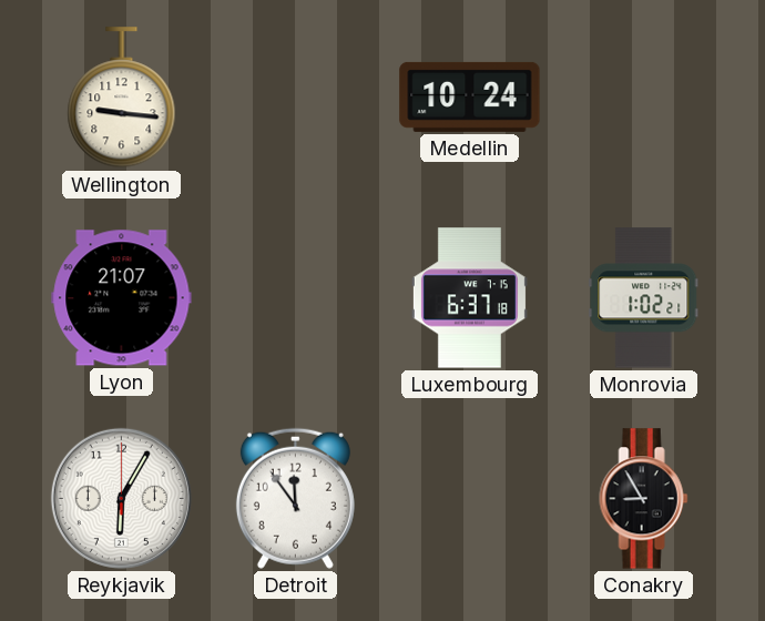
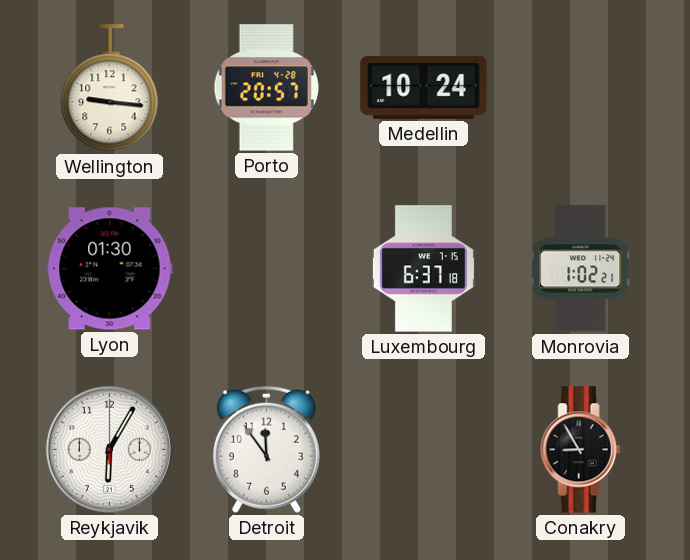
Porto: none -> 20:57
Lyon: 21:07 -> 01:30
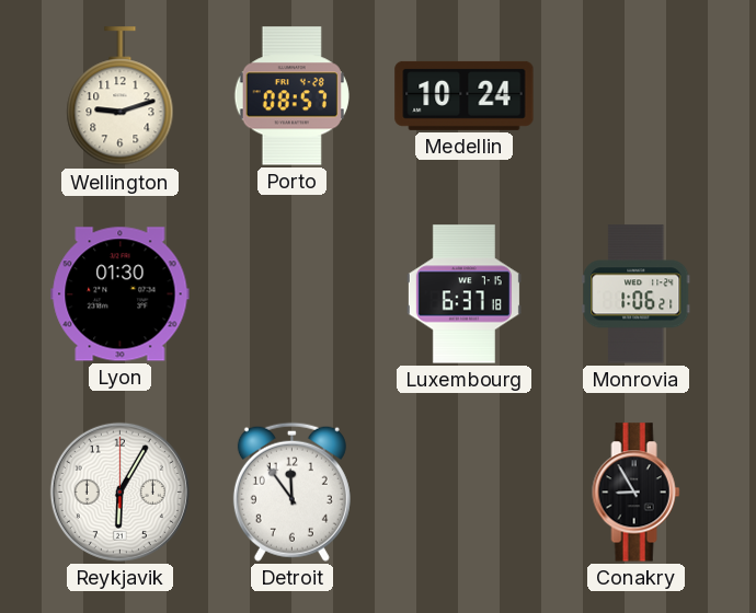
Wellington: 9:16 -> 9:12
Porto: 20:57 -> 08:57
Monrovia: 1:02 -> 1:06
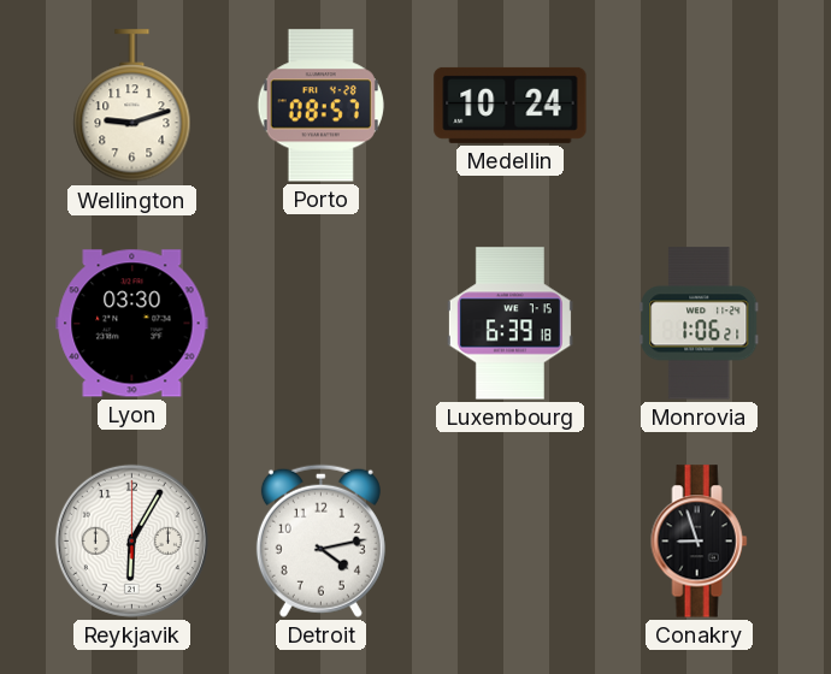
Lyon: 01:30 -> 03:30
Luxembourg: 6:37 -> 6:39
Detroit: 11:54 -> 4:13
Conakry: 8:55 -> 8:57
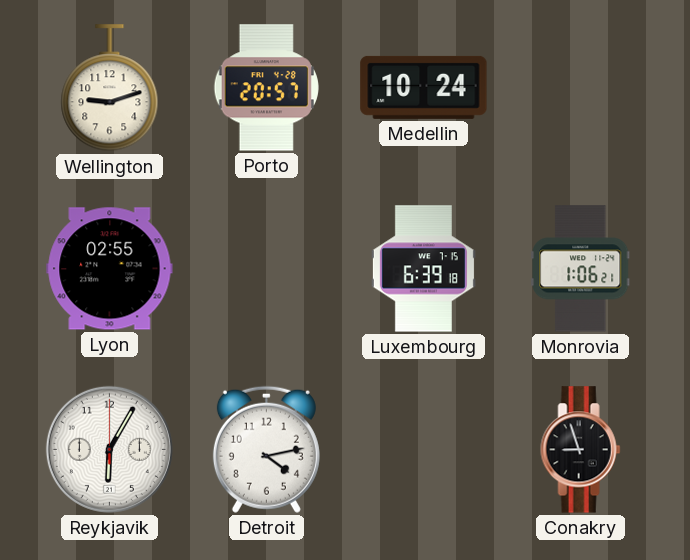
Porto: 08:57 -> 20:57
Lyon: 03:30 -> 02:55
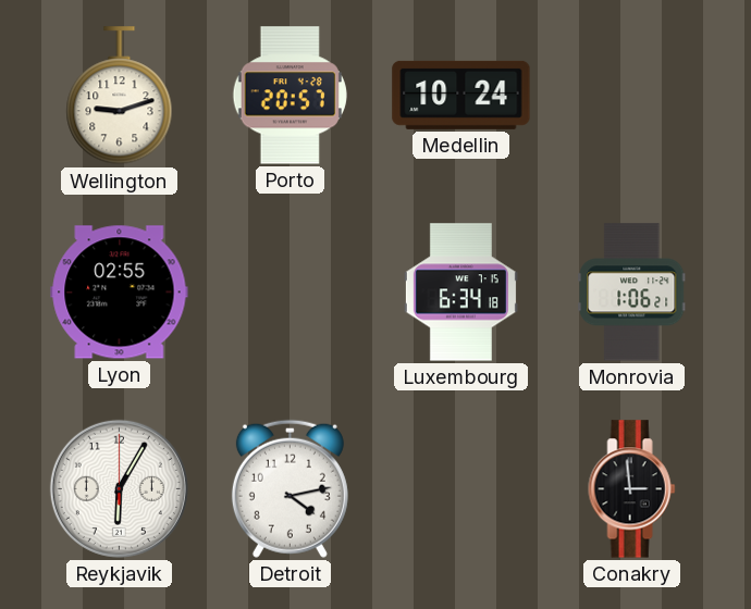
Luxembourg: 6:39 -> 6:34
Conakry: 8:57 -> 2:59
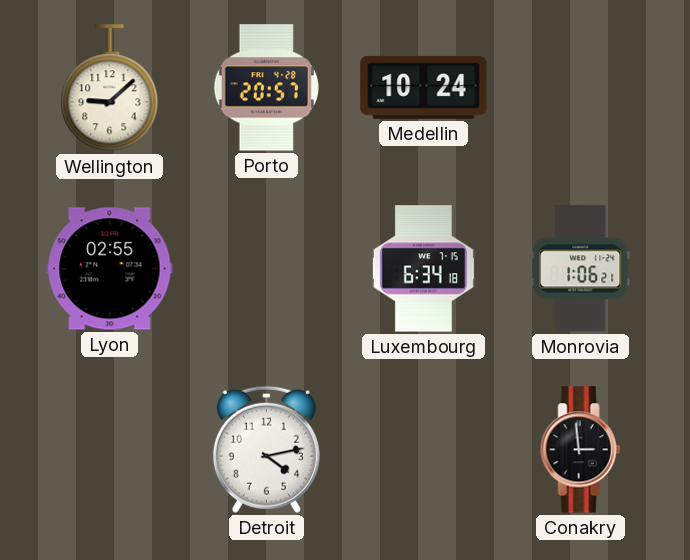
Wellington: 9:12 -> 9:08
Reykjavik: 6:05 -> none
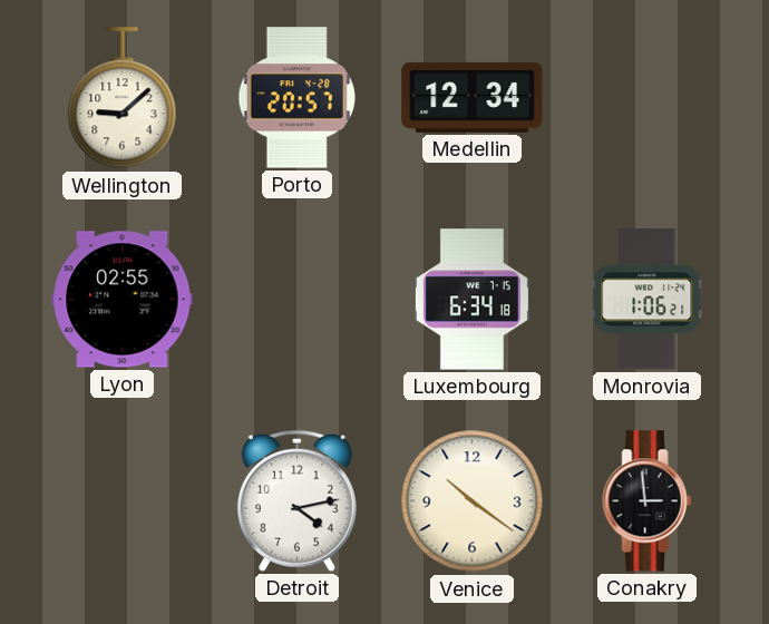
Medellin: 10:24 -> 12:34
Venice: none -> 10:21
